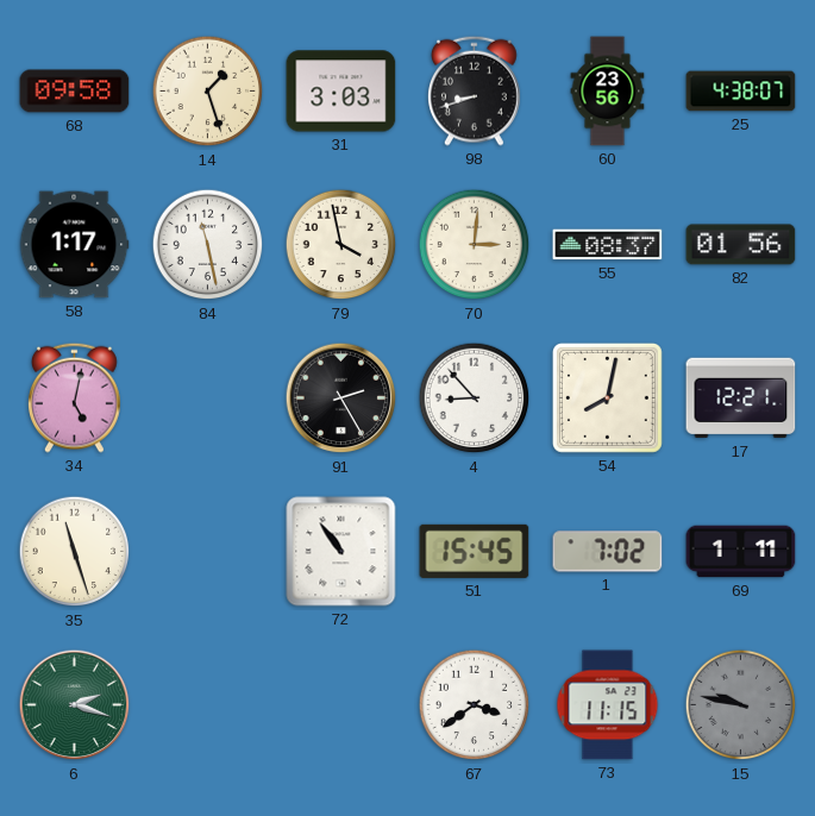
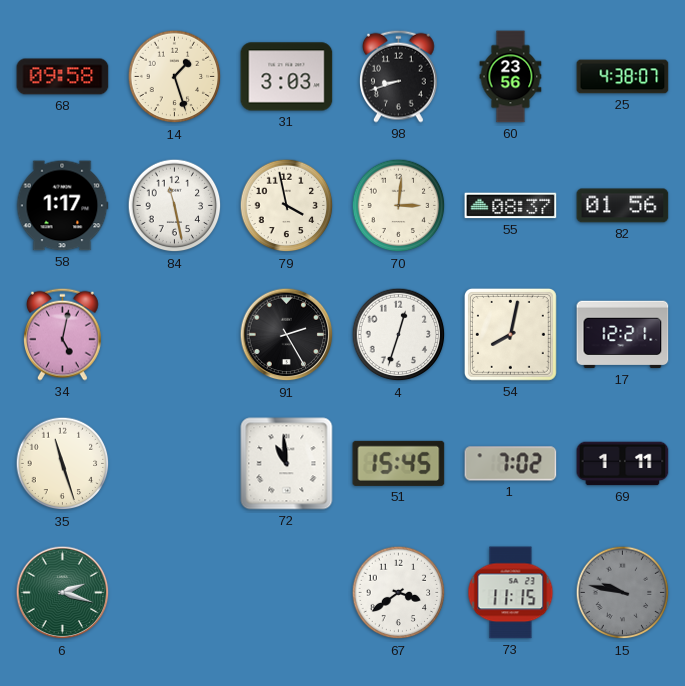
4: 8:53 -> 12:33
72: 10:54 -> 10:59
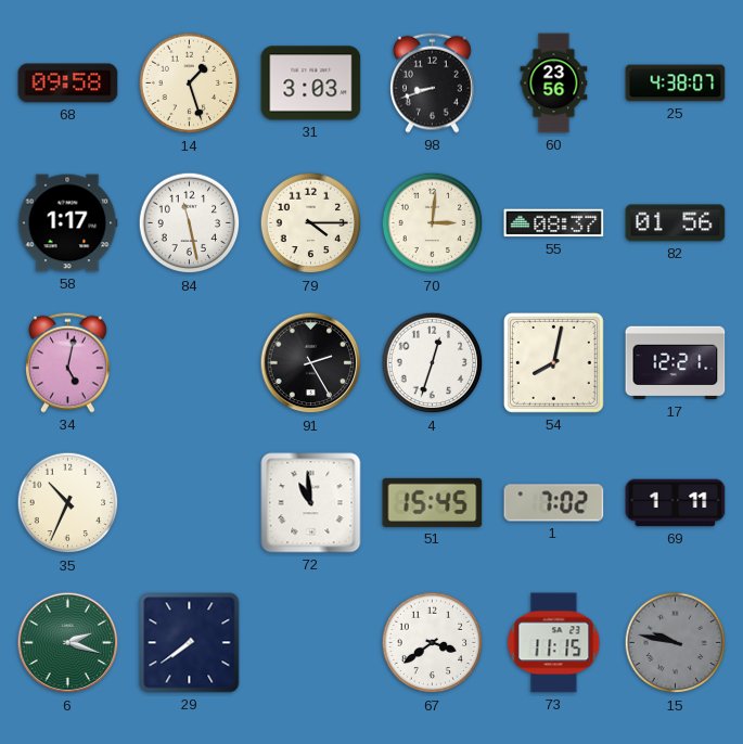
79: 3:58 -> 4:15
35: 11:27 -> 10:34
29: none -> 7:39
